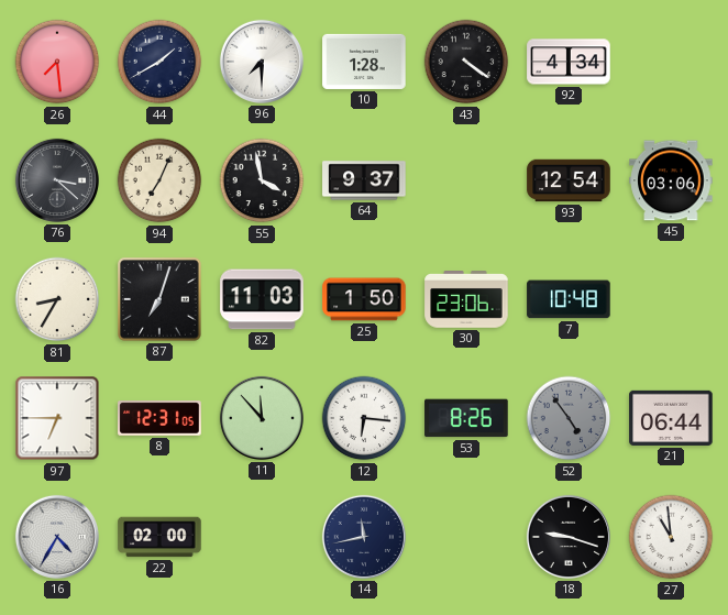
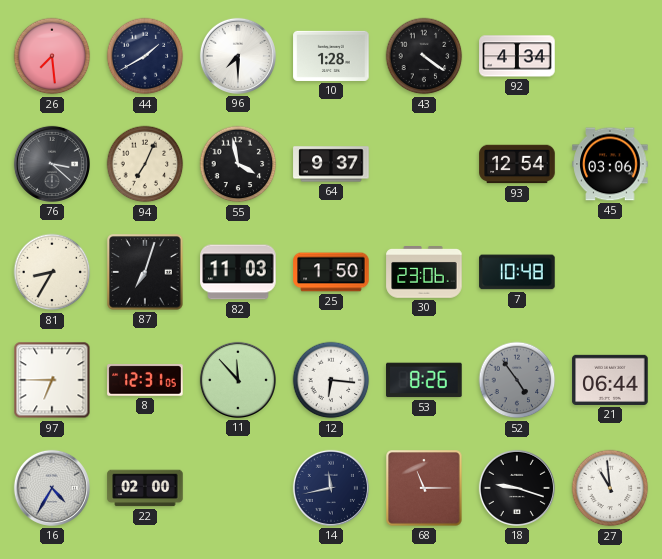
68: none -> 11:15
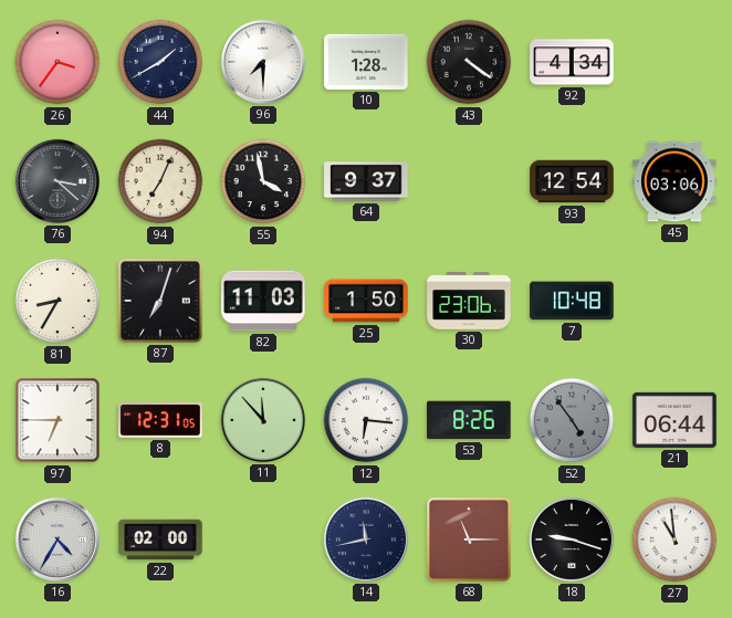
26: 7:29 -> 3:36
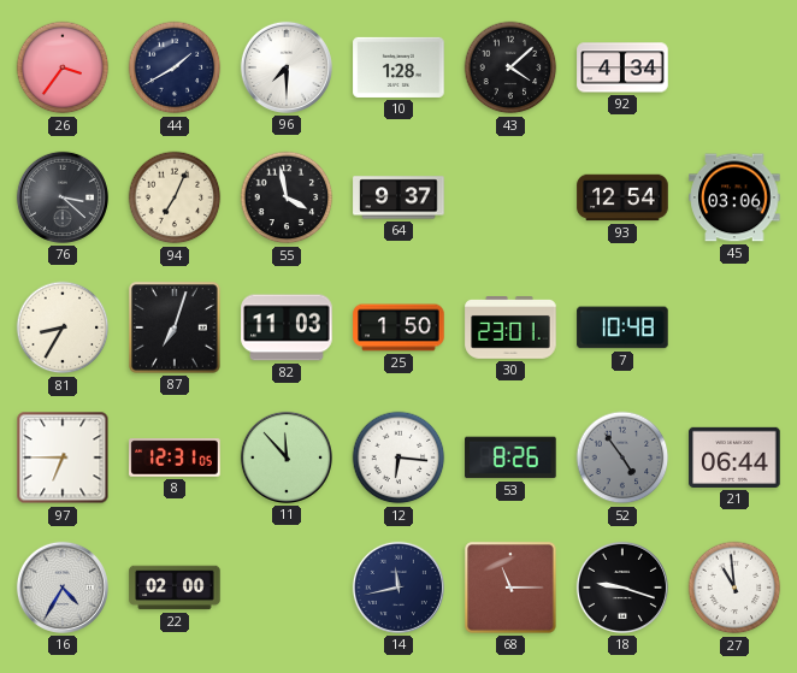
43: 4:21 -> 4:08
30: 23:06 -> 23:01
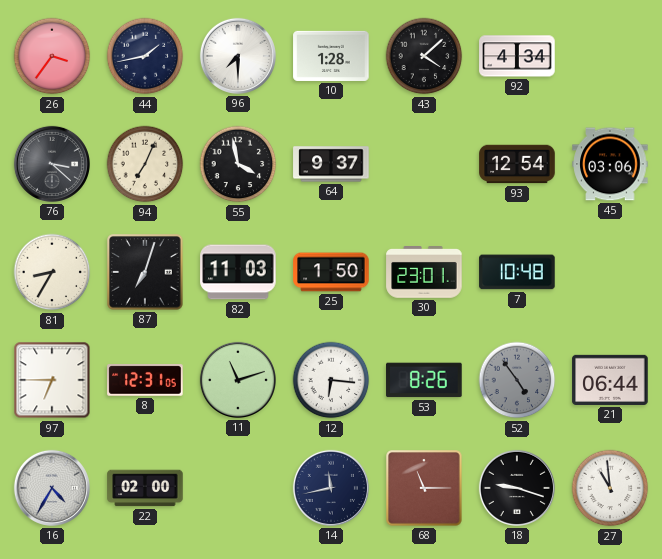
44: 1:40 -> 1:43
11: 11:53 -> 11:12
